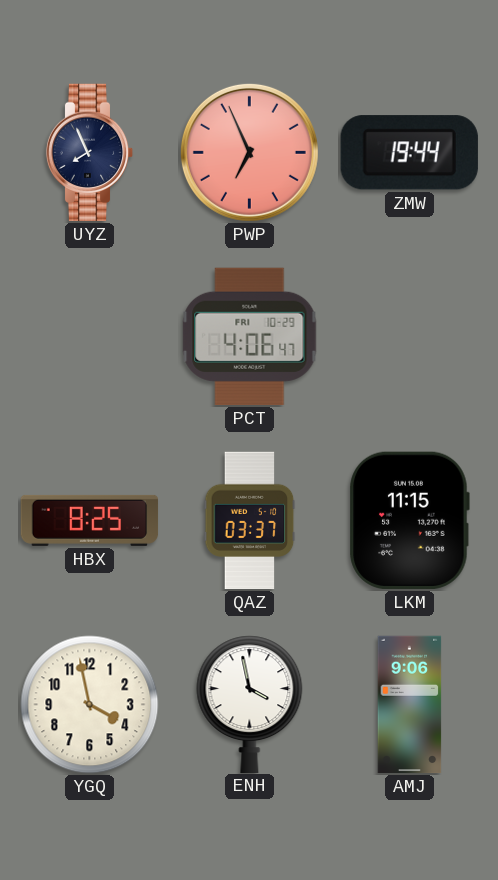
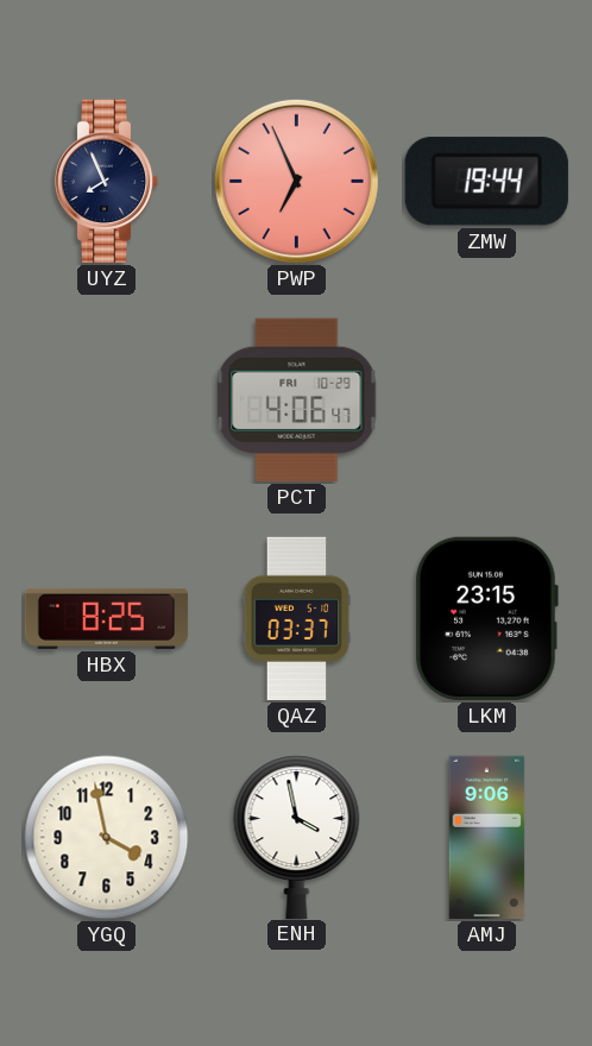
LKM: 11:15 -> 23:15
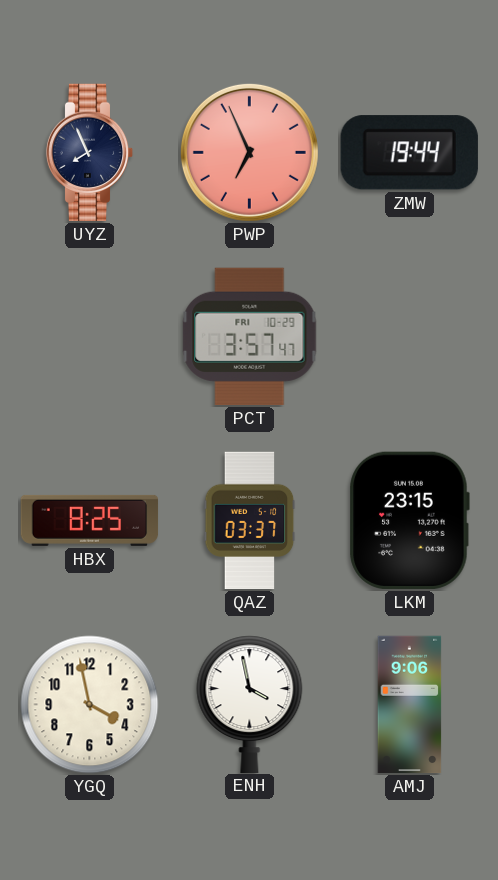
PCT: 4:06 -> 3:57
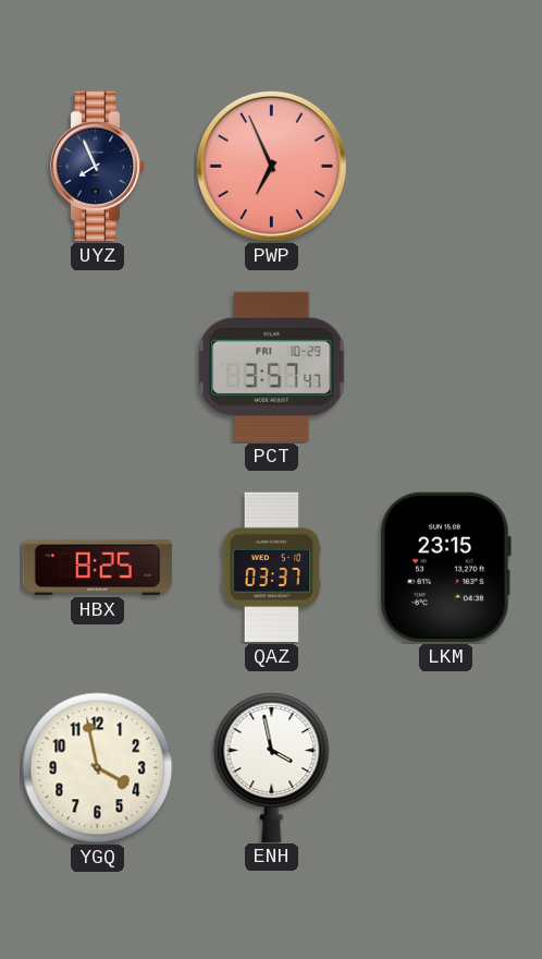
ZMW: 19:44 -> none
AMJ: 9:06 -> none
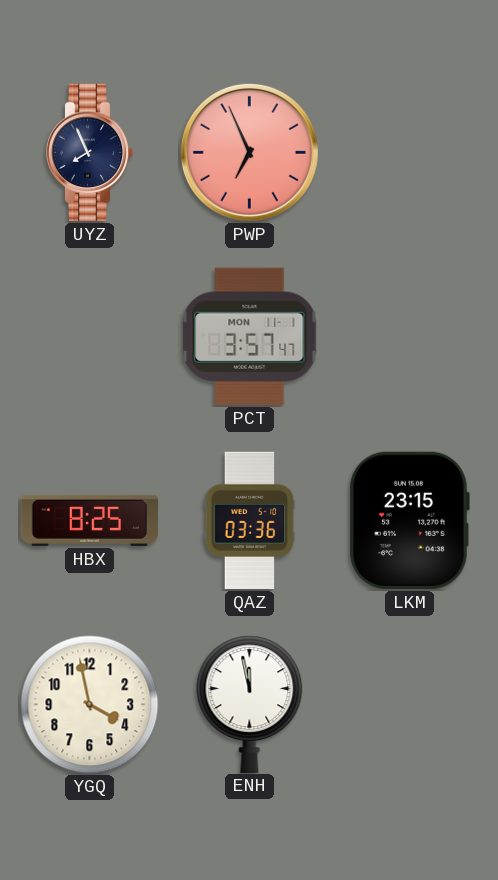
PCT date: FRI 10-29 -> MON 11-1
QAZ: 03:37 -> 03:36
ENH: 3:58 -> 11:58
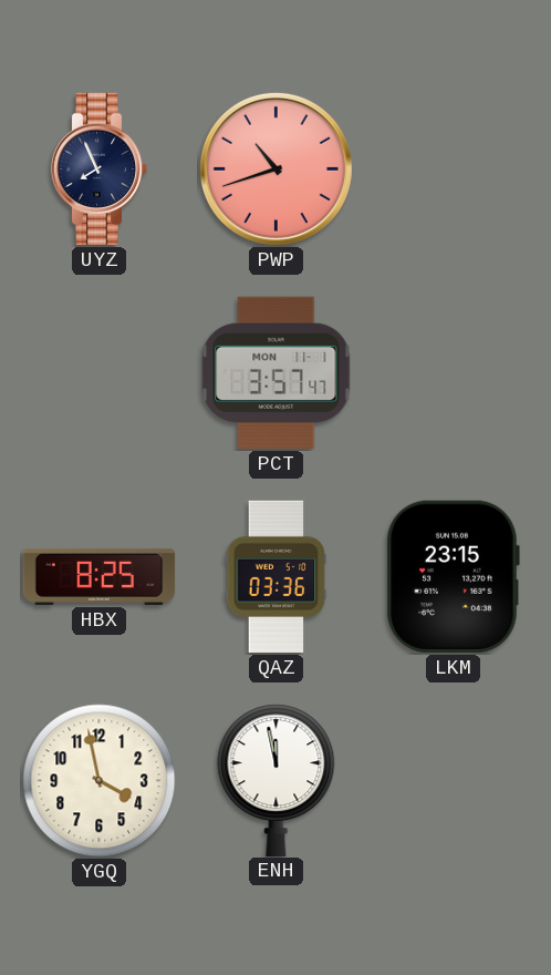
PWP: 6:56 -> 10:42
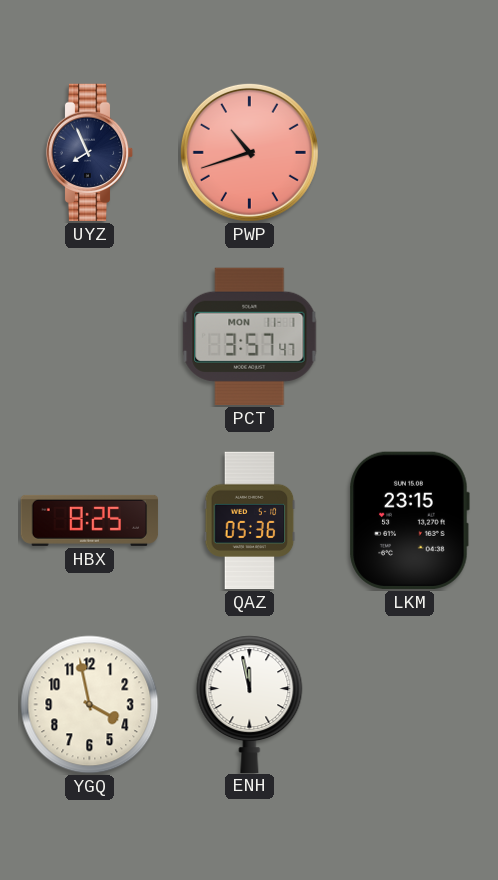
QAZ: 03:36 -> 05:36
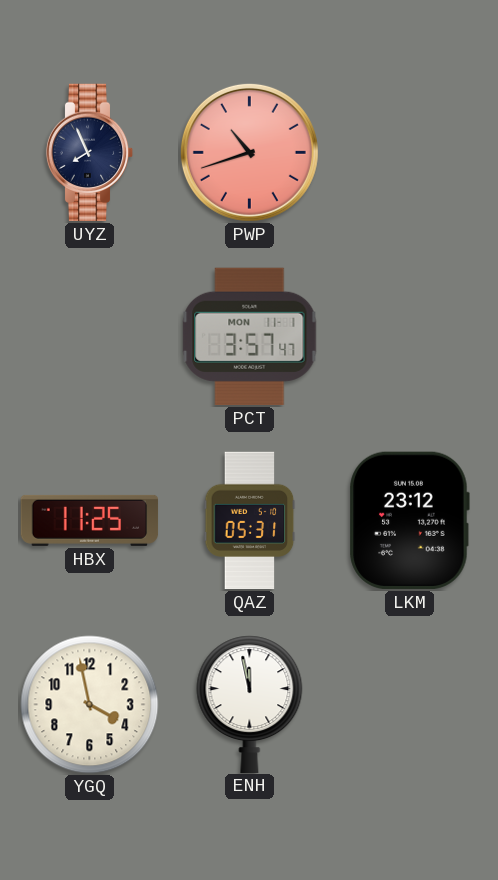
HBX: 8:25 -> 11:25
QAZ: 05:36 -> 05:31
LKM: 23:15 -> 23:12
